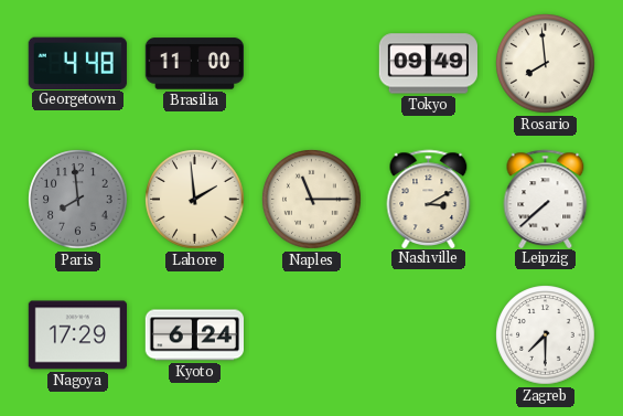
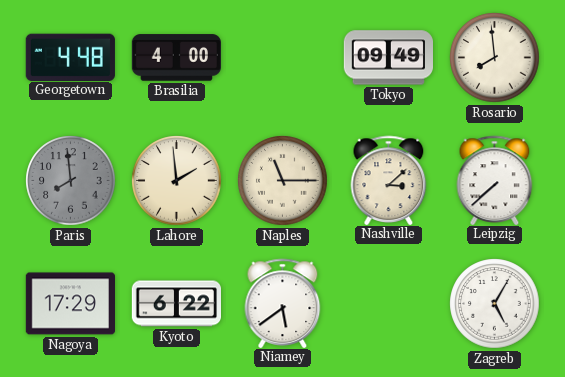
Brasilia: 11:00 -> 4:00
Nashville: 3:10 -> 3:08
Kyoto: 6:24 -> 6:22
Niamey: none -> 5:39
Zagreb: 7:30 -> 5:05
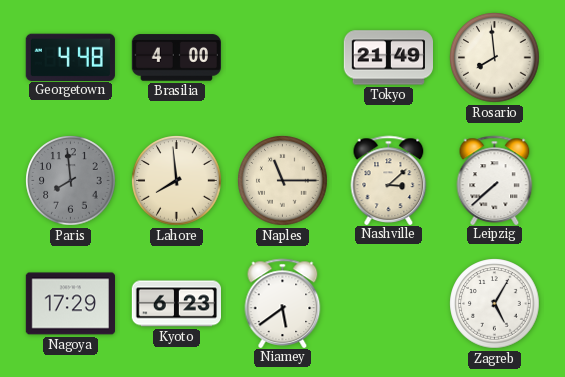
Tokyo: 09:49 -> 21:49
Lahore: 1:59 -> 7:59
Kyoto: 6:22 -> 6:23
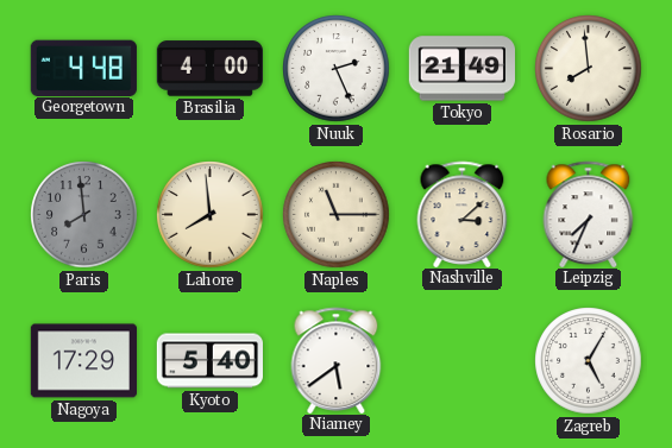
Nuuk: none -> 2:26
Leipzig: 7:38 -> 7:34
Kyoto: 6:23 -> 5:40
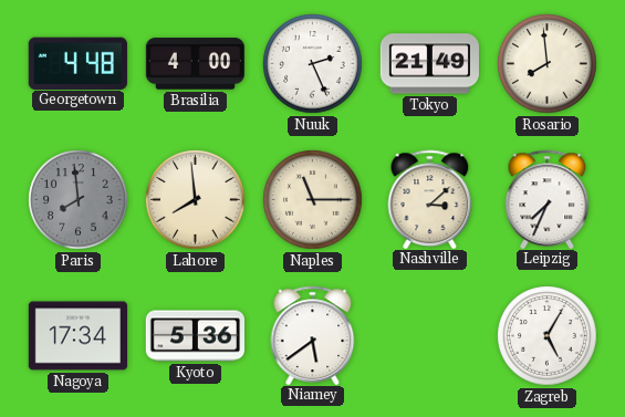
Nagoya: 17:29 -> 17:34
Kyoto: 5:40 -> 5:36
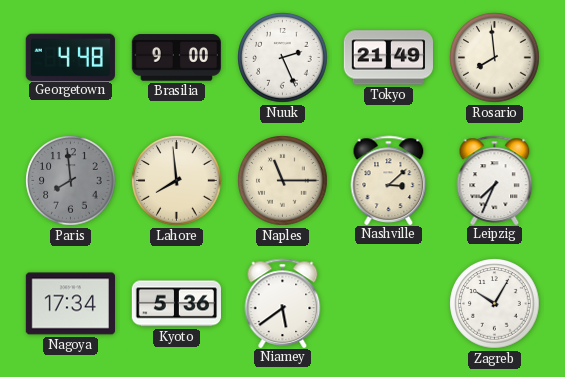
Brasilia: 4:00 -> 9:00
Zagreb: 5:05 -> 10:05
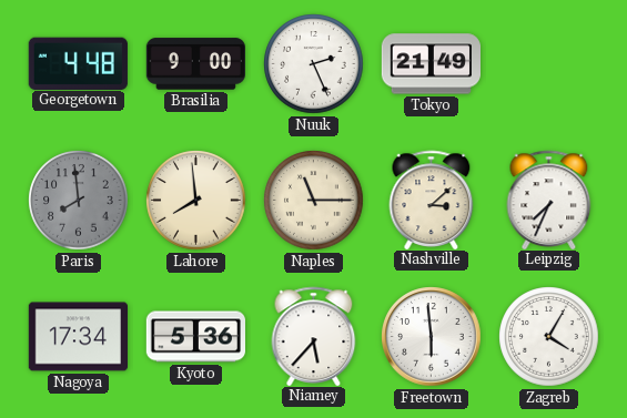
Rosario: 7:59 -> none
Niamey: 5:39 -> 5:37
Freetown: none -> 5:59
Zagreb: 10:05 -> 4:05
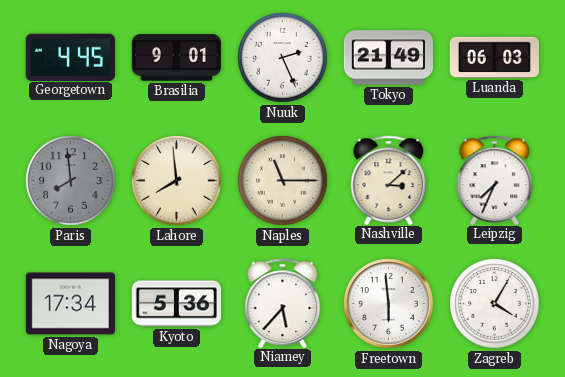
Georgetown: 4:48 -> 4:45
Brasilia: 9:00 -> 9:01
Luanda: none -> 06:03
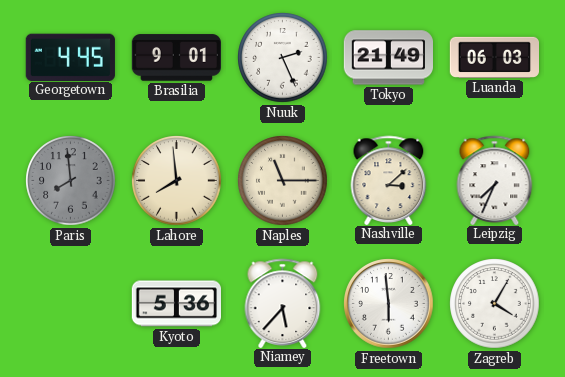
Nagoya: 17:34 -> none
